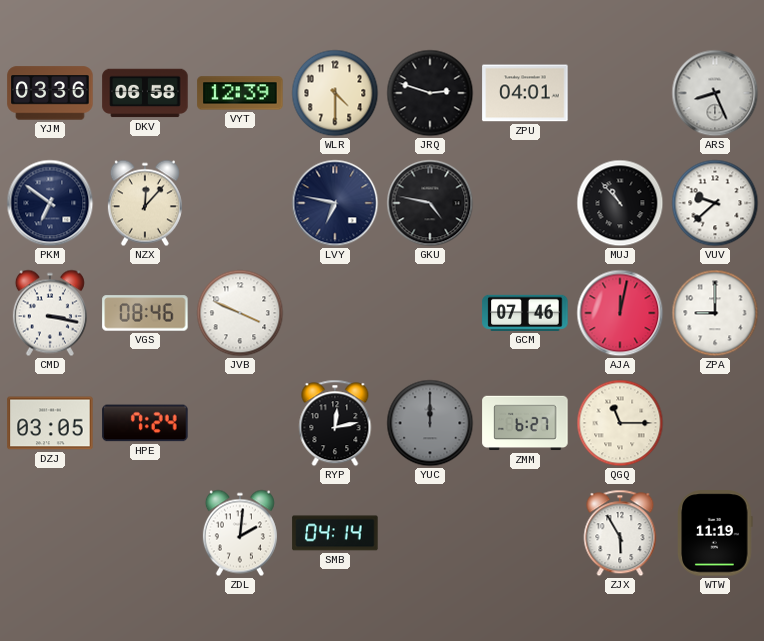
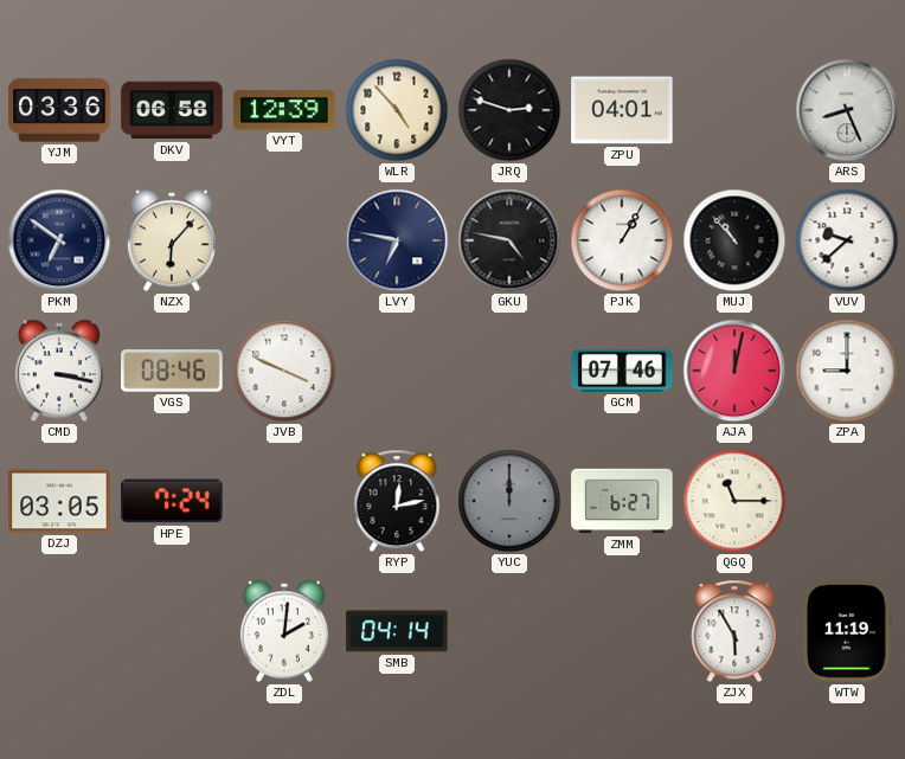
WLR: 4:30 -> 4:53
NZX: 12:07 -> 6:07
PJK: none -> 1:05
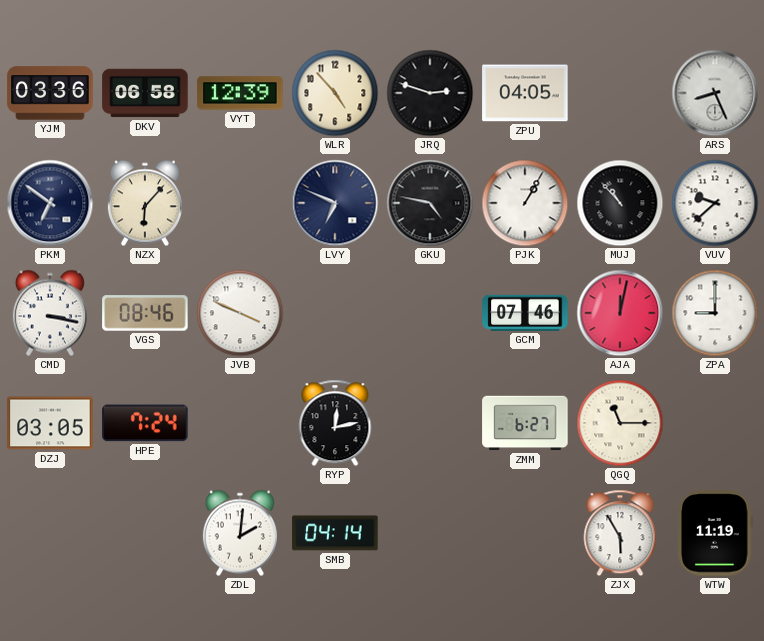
ZPU: 04:01 -> 04:05
LVY: 6:47 -> 6:49
YUC: 12:00 -> none
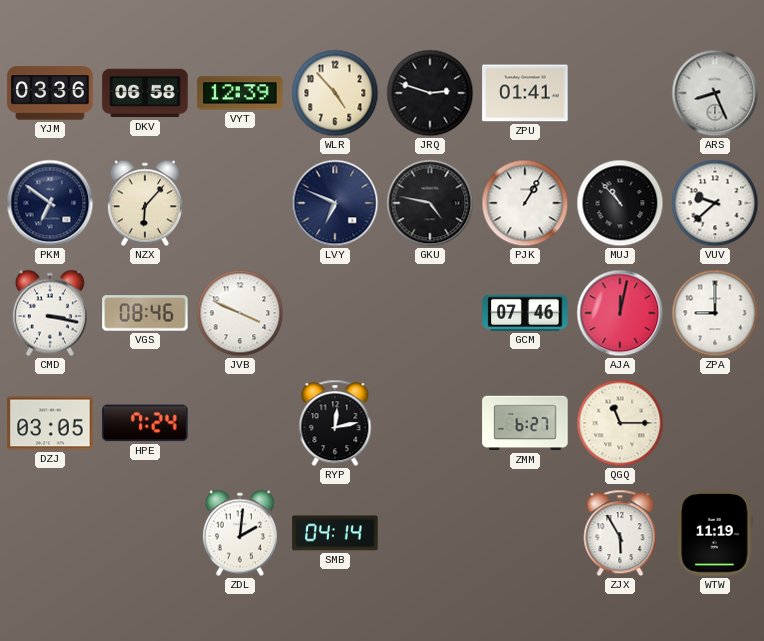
ZPU: 04:05 -> 01:41
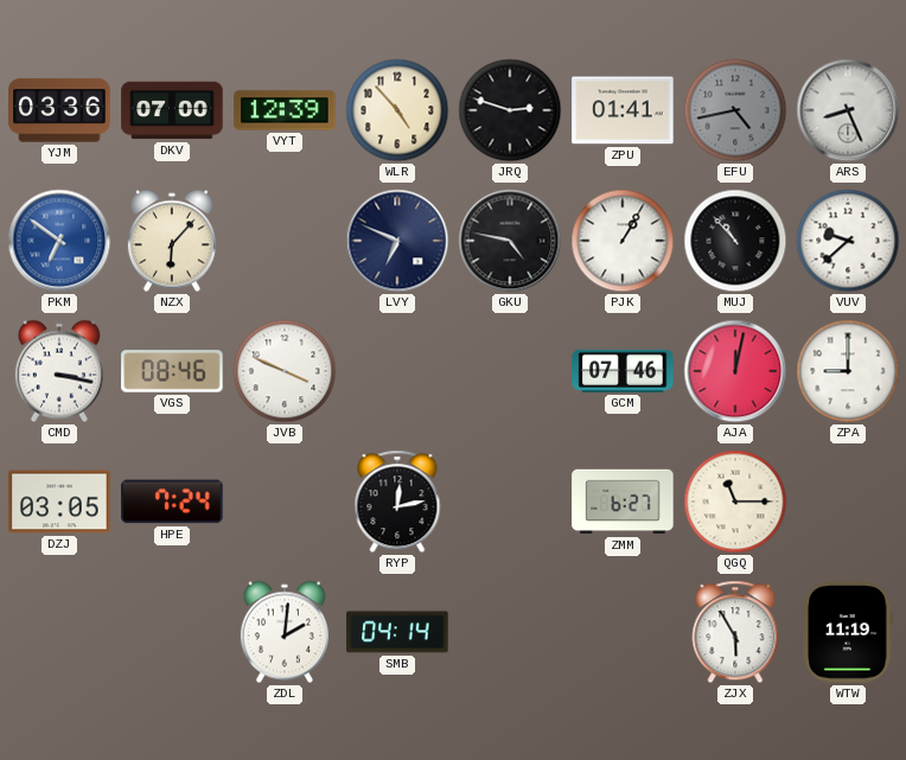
DKV: 06:58 -> 07:00
EFU: none -> 4:43
PKM dial: navy -> blue
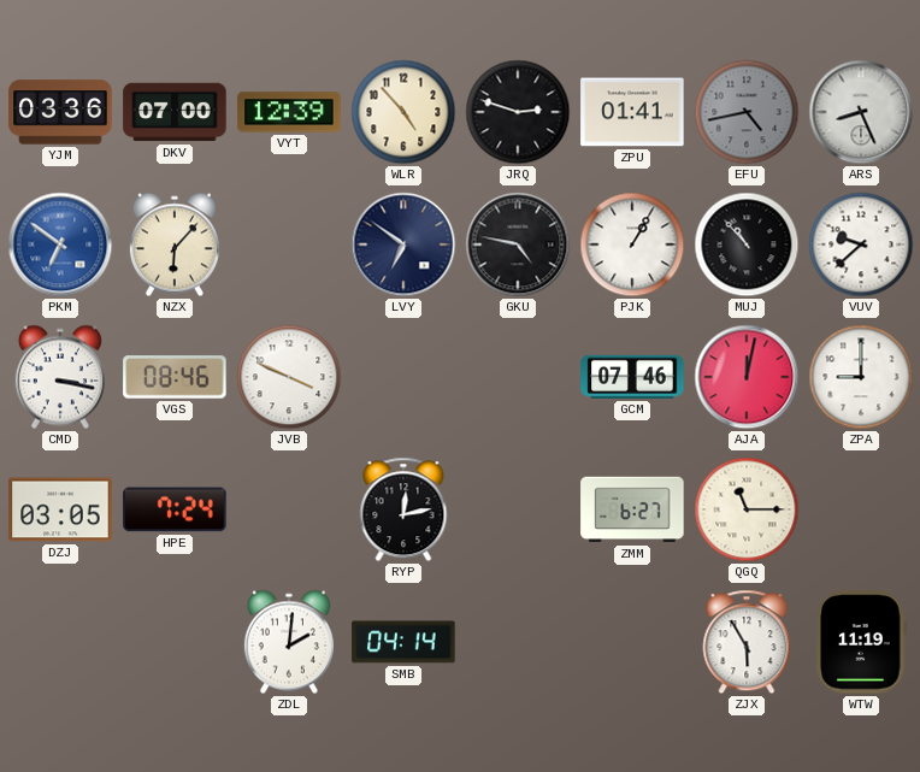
LVY: 6:49 -> 6:51
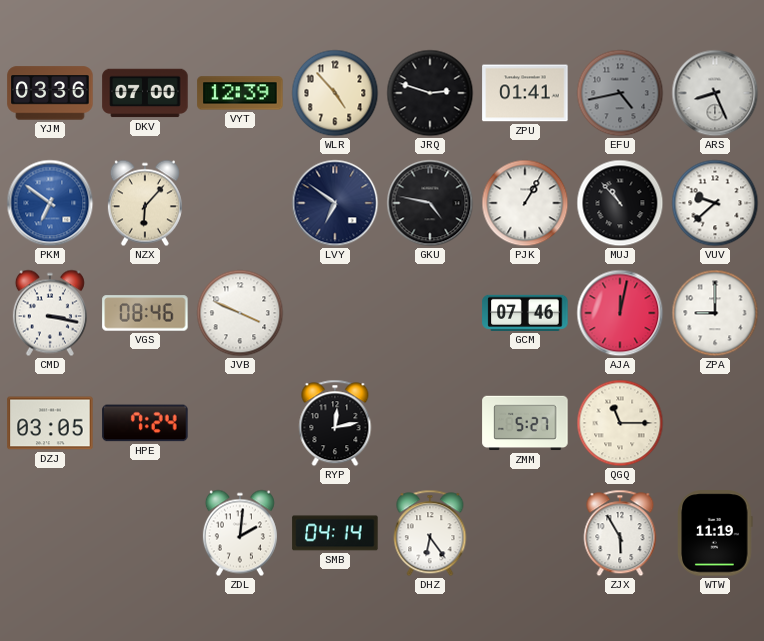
ZMM: 6:27 -> 5:27
DHZ: none -> 6:24
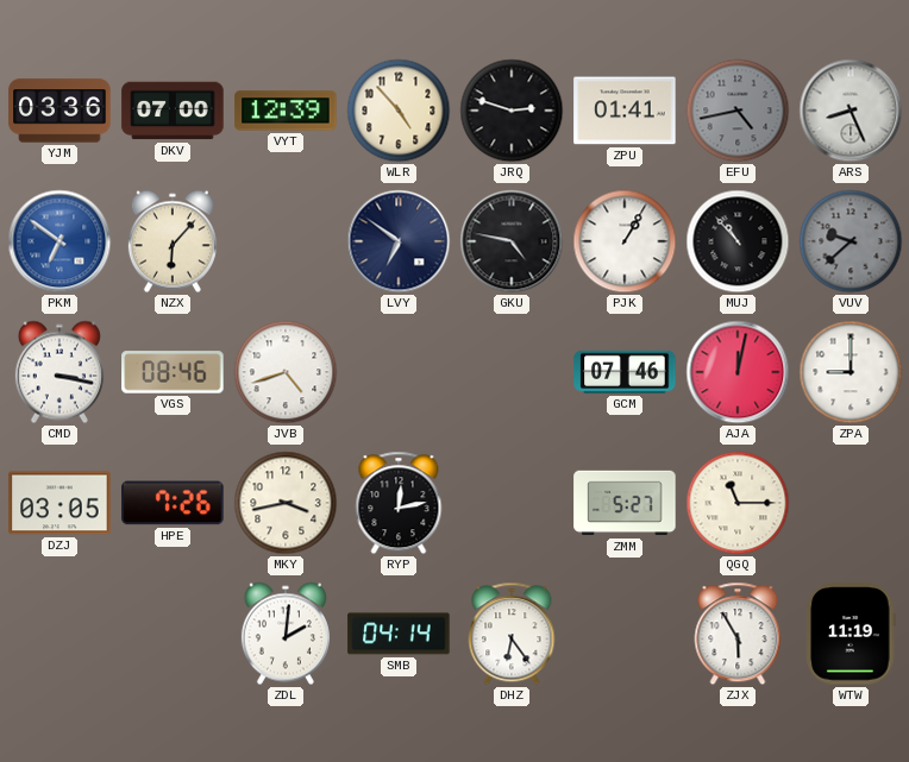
VUV dial: white -> grey
JVB: 3:49 -> 4:42
HPE: 7:24 -> 7:26
MKY: none -> 3:43
